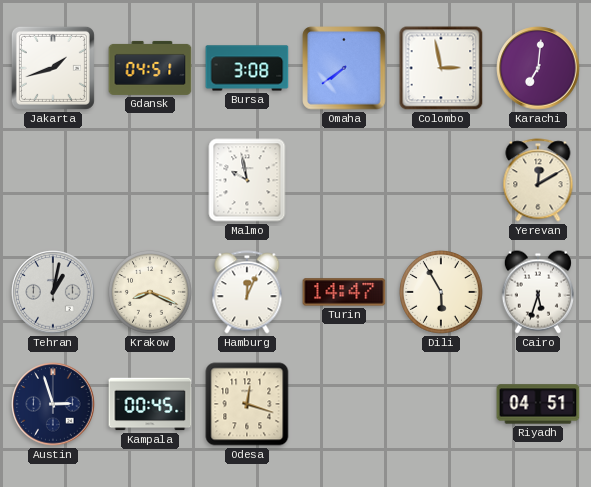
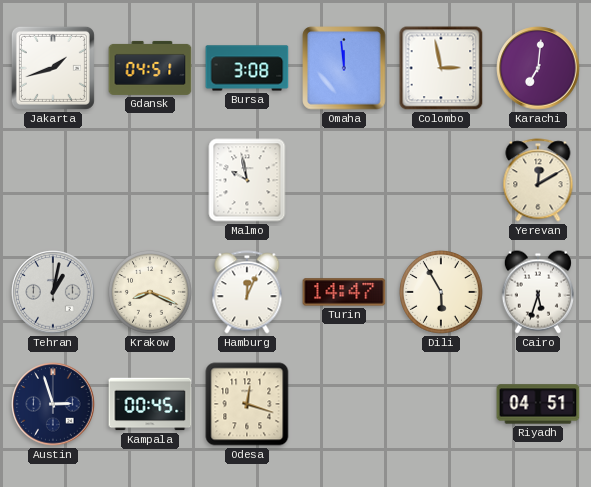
Omaha: 7:39 -> 11:59
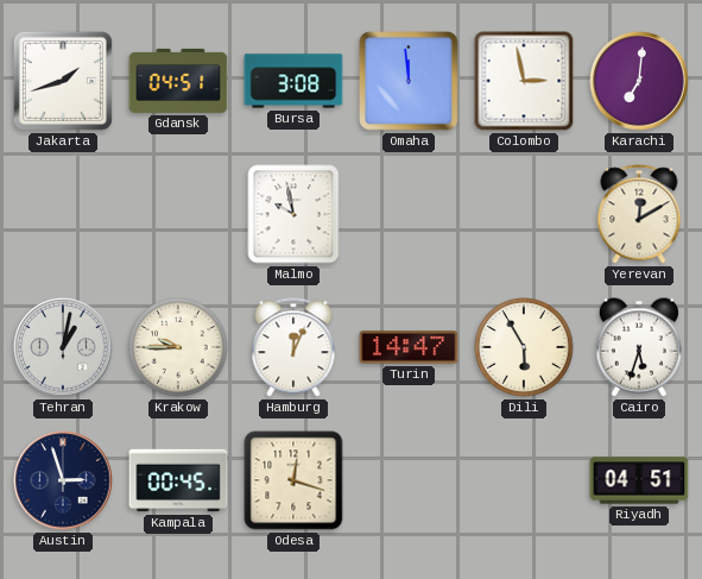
Krakow: 8:19 -> 9:45
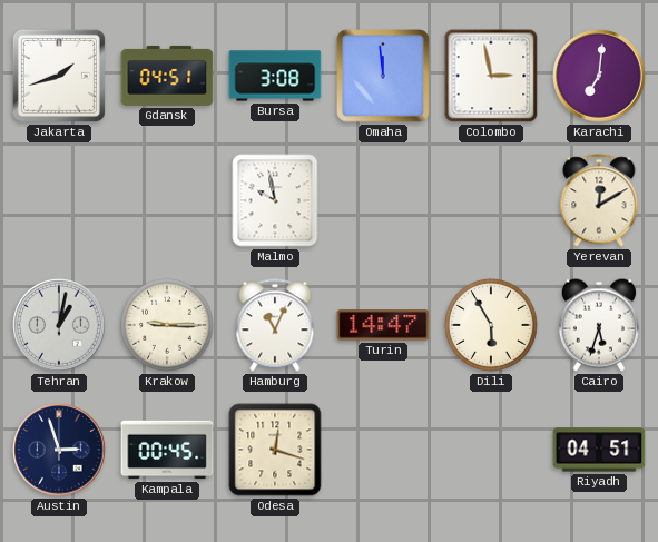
Krakow: 9:45 -> 9:15
Hamburg: 12:04 -> 11:04
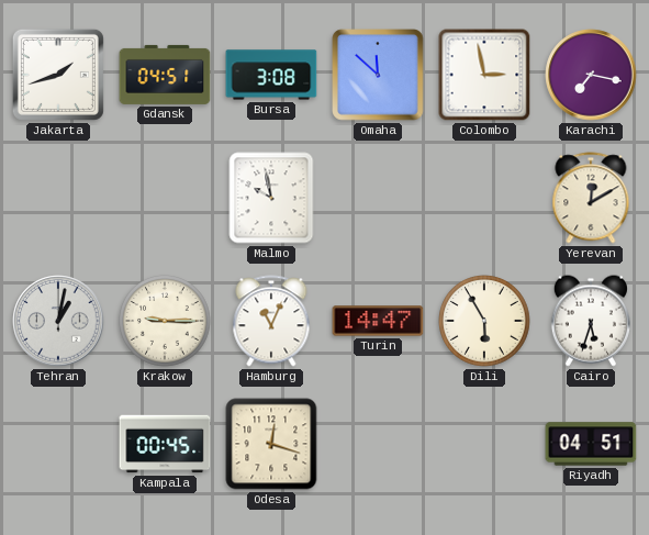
Omaha: 11:59 -> 11:52
Karachi: 7:01 -> 7:17
Austin: 2:57 -> none
